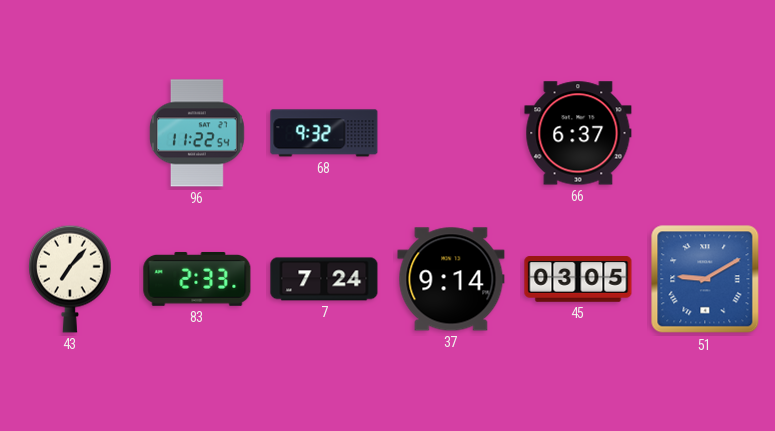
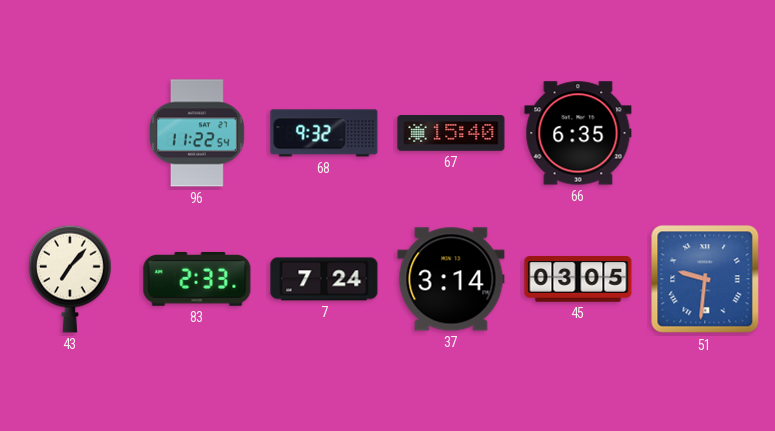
67: none -> 15:40
66: 6:37 -> 6:35
37: 9:14 -> 3:14
51: 9:10 -> 9:31
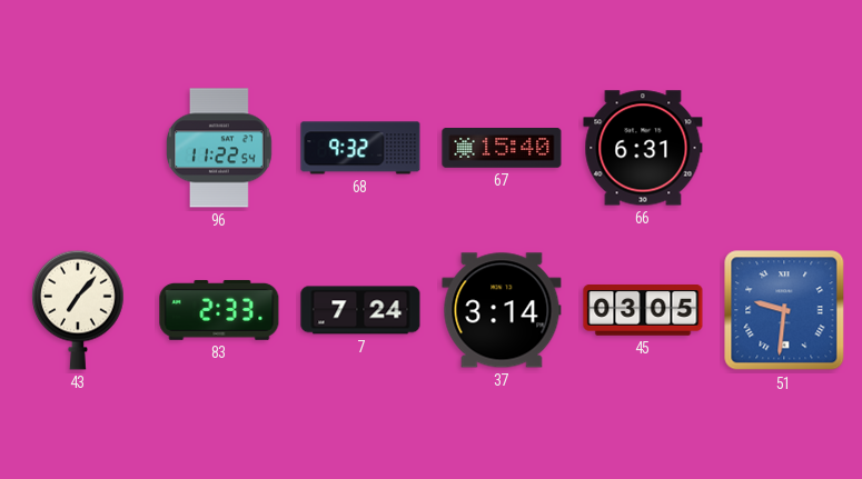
66: 6:35 -> 6:31
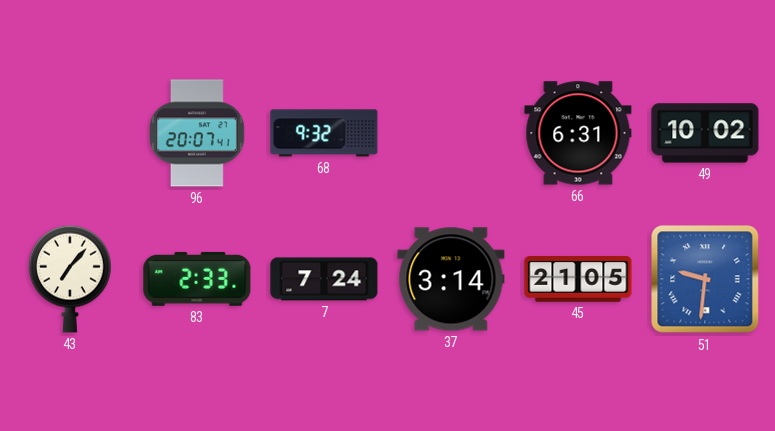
96: 11:22 -> 20:07
67: 15:40 -> none
49: none -> 10:02
45: 03:05 -> 21:05
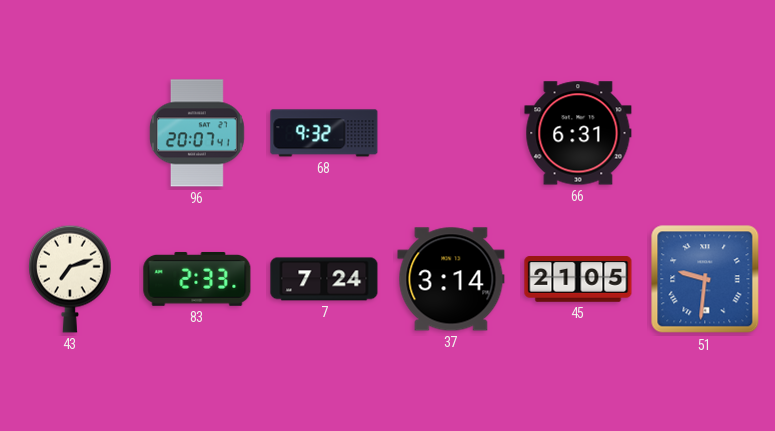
49: 10:02 -> none
43: 7:07 -> 7:12
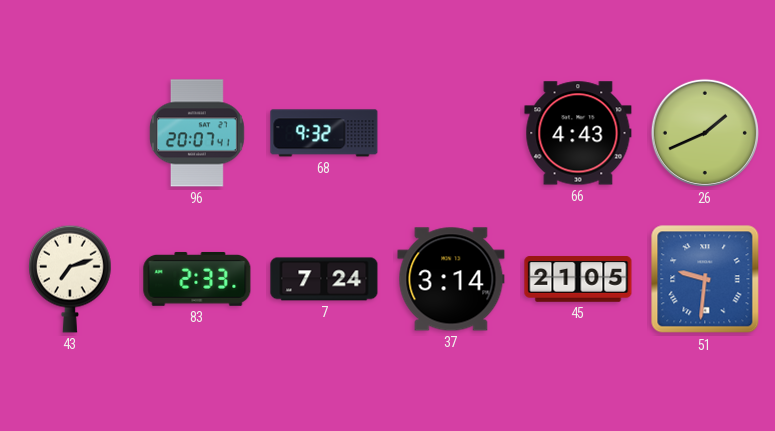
66: 6:31 -> 4:43
26: none -> 1:41
